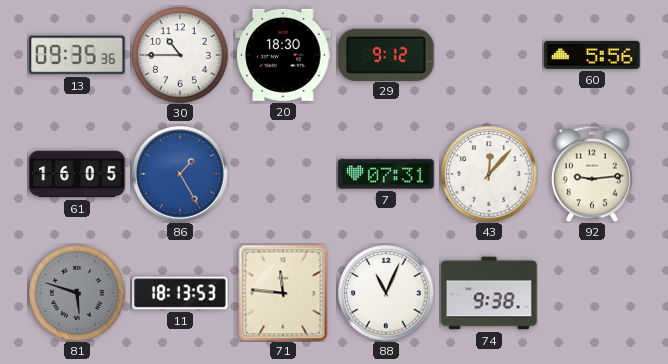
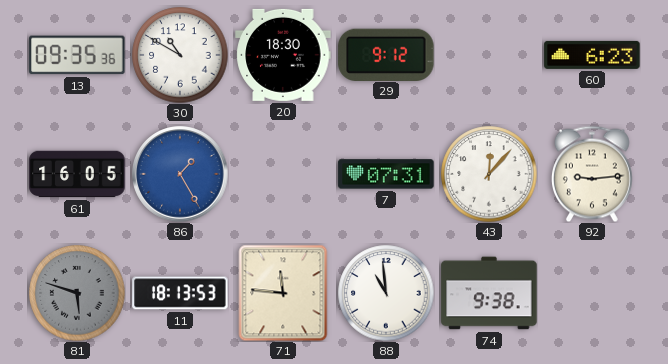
30: 10:45 -> 10:50
60: 5:56 -> 6:23
88: 11:04 -> 10:59
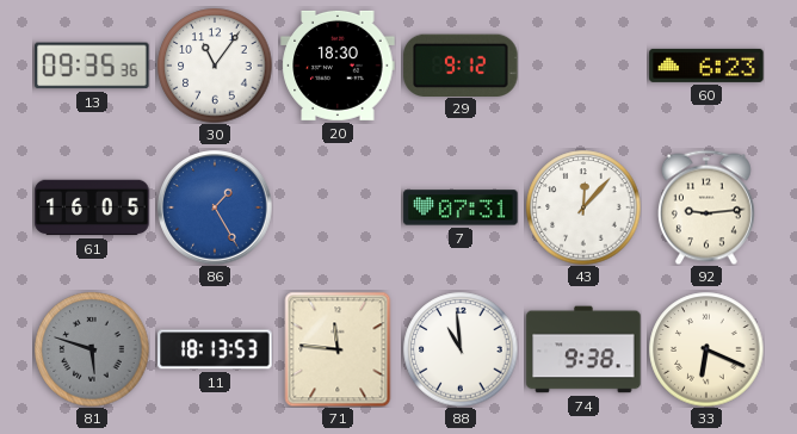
30: 10:50 -> 11:06
33: none -> 6:19
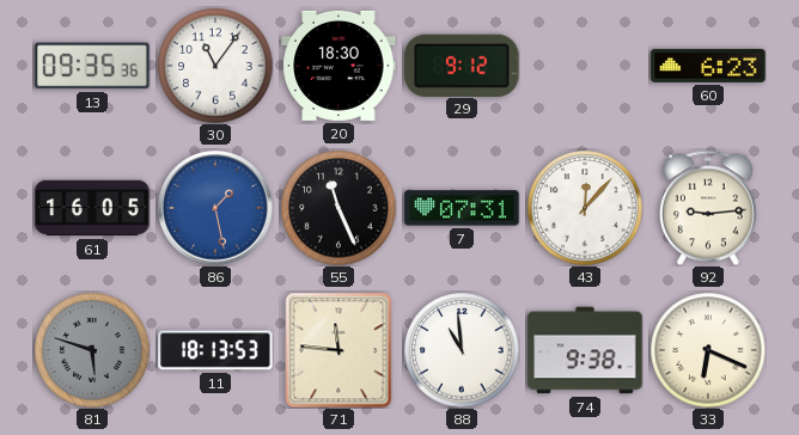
86: 1:25 -> 1:28
55: none -> 11:26
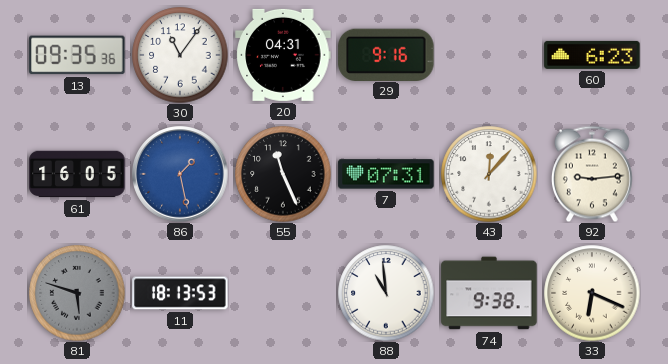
20: 18:30 -> 04:31
29: 9:12 -> 9:16
71: 11:46 -> none
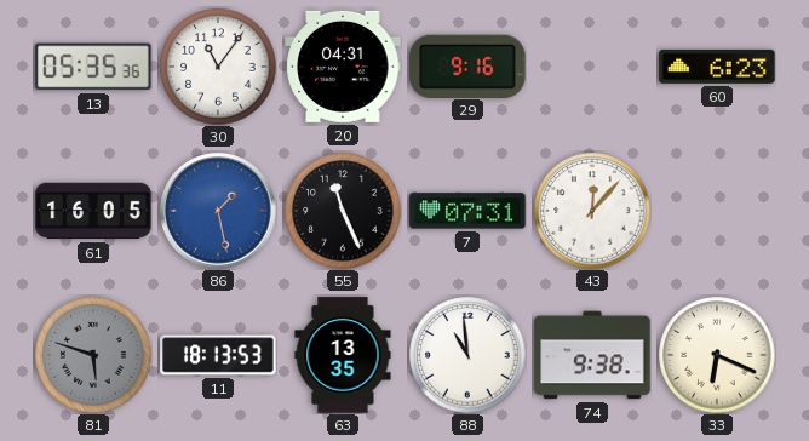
13: 09:35 -> 05:35
92: 9:14 -> none
63: none -> 13:35
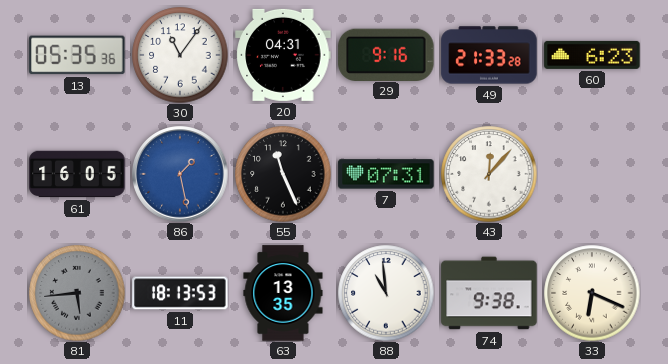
49: none -> 21:33
81: 5:48 -> 5:44
